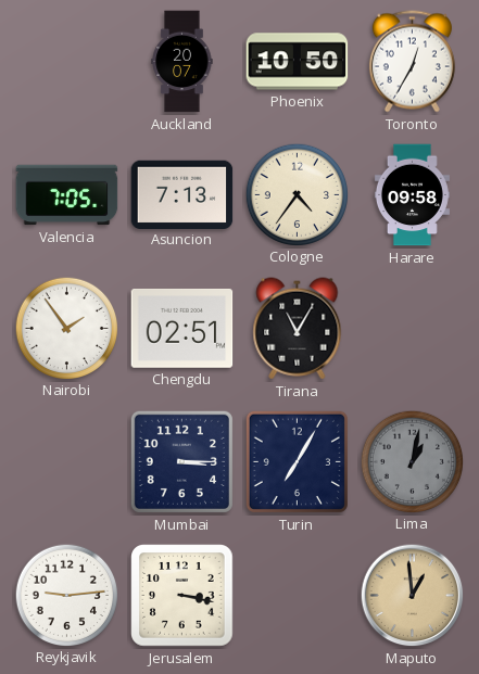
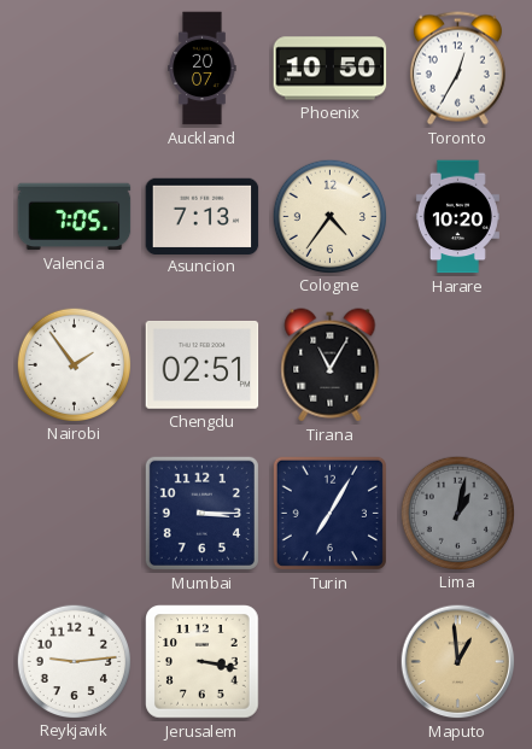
Harare: 09:58 -> 10:20
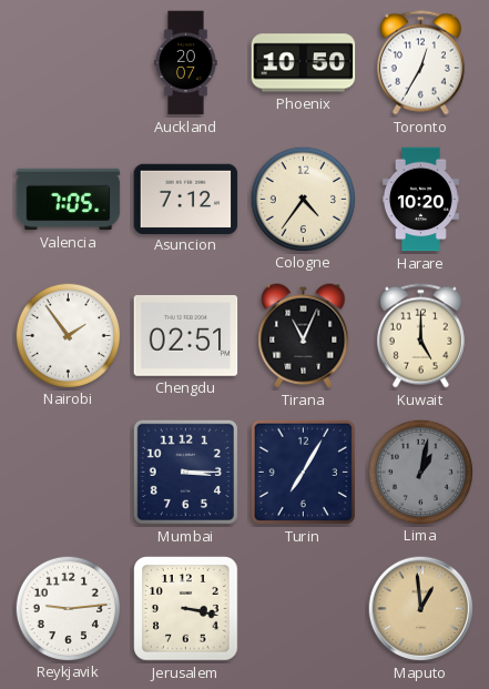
Asuncion: 7:13 -> 7:12
Tirana: 11:05 -> 11:04
Kuwait: none -> 5:00
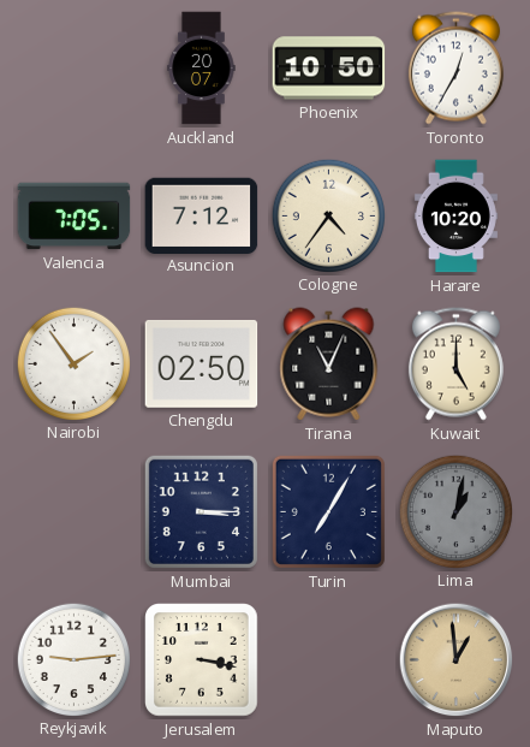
Chengdu: 02:51 -> 02:50
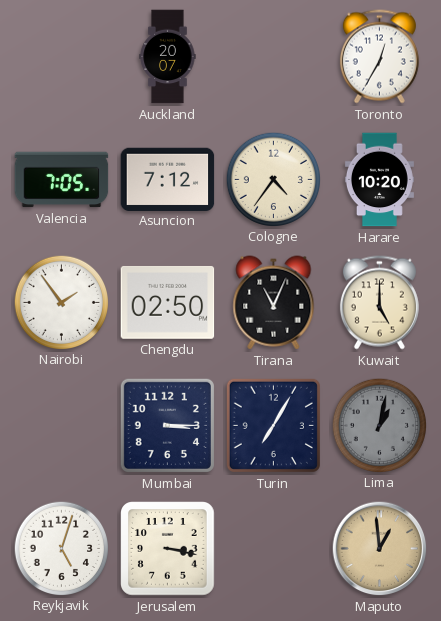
Phoenix: 10:50 -> none
Reykjavik: 9:14 -> 5:03
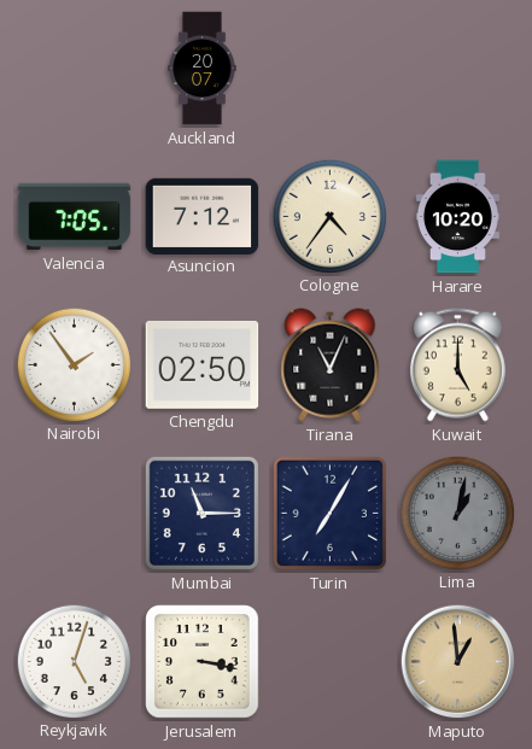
Toronto: 12:35 -> none
Mumbai: 3:15 -> 11:15
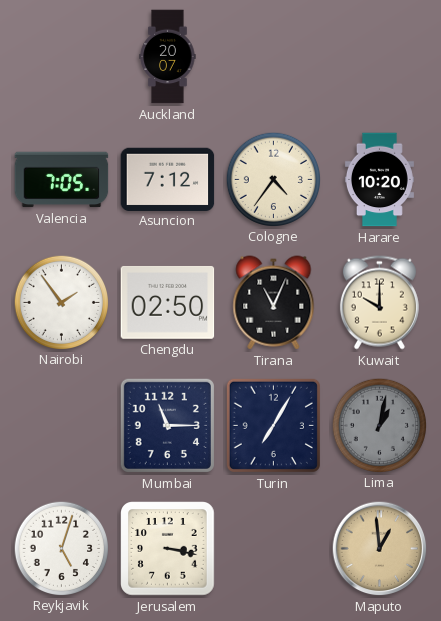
Kuwait: 5:00 -> 10:00
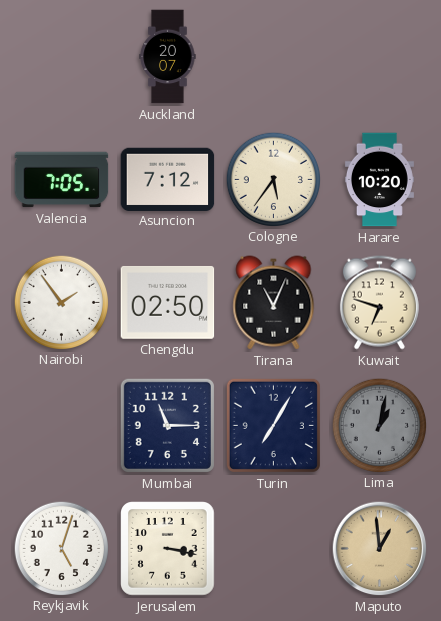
Cologne: 4:36 -> 5:36
Kuwait: 10:00 -> 6:48
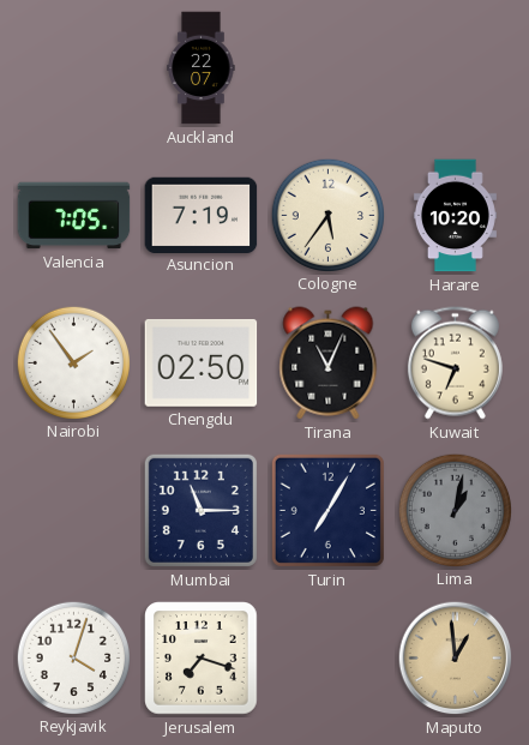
Auckland: 20:07 -> 22:07
Asuncion: 7:12 -> 7:19
Reykjavik: 5:03 -> 4:03
Jerusalem: 3:17 -> 7:18
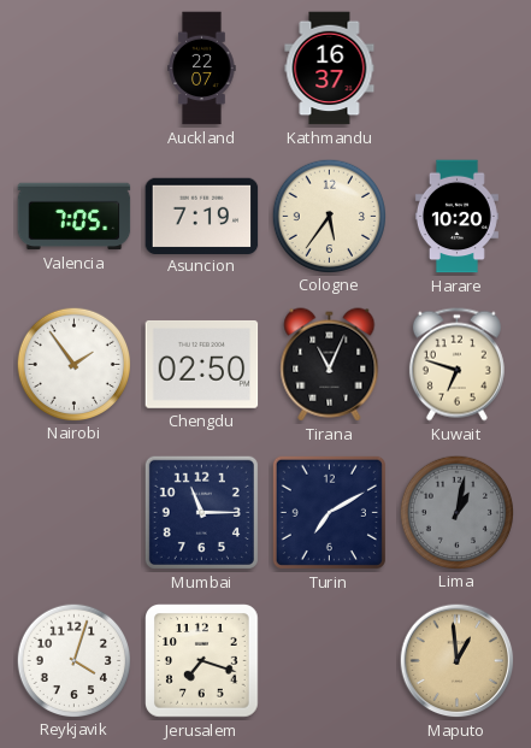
Kathmandu: none -> 16:37
Turin: 7:05 -> 7:10
